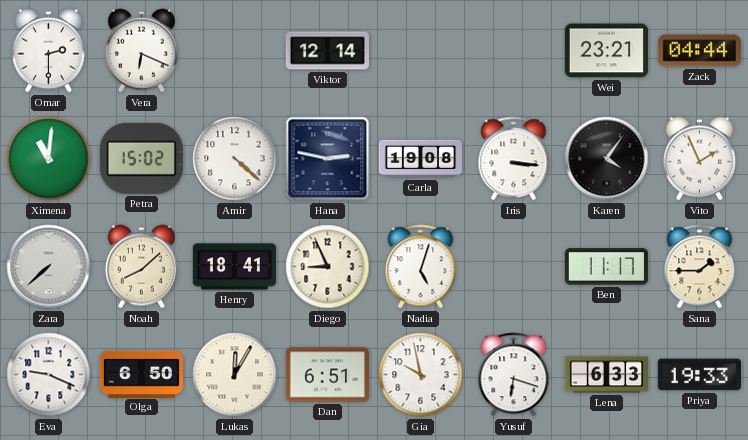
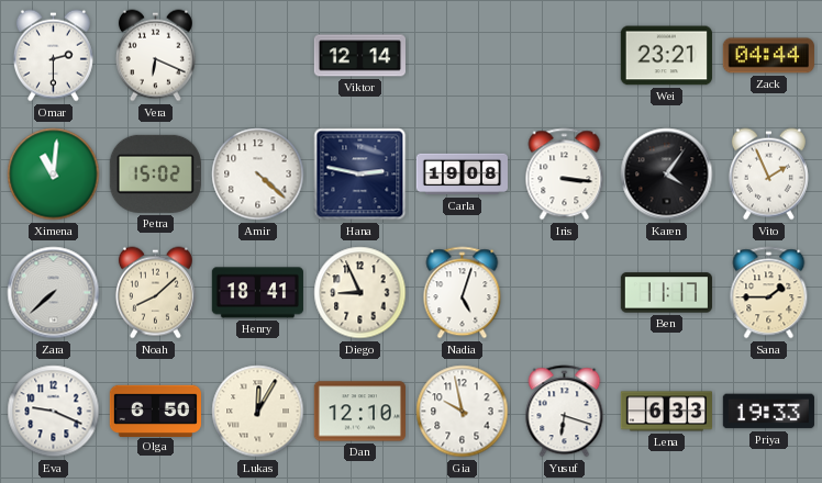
Dan: 6:51 -> 12:10
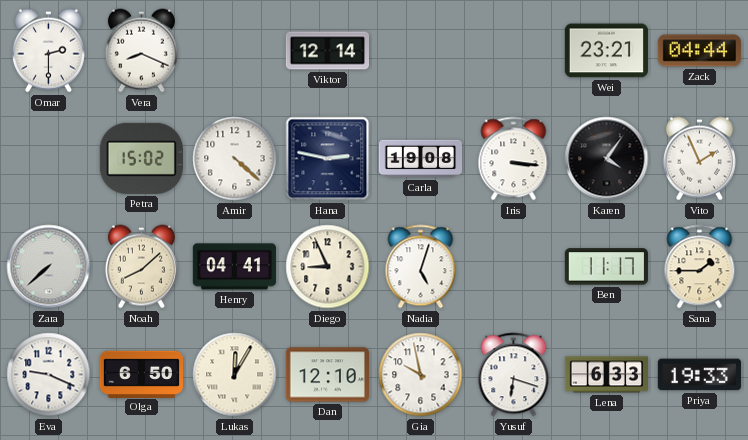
Vera: 6:19 -> 8:19
Ximena: 11:01 -> none
Henry: 18:41 -> 04:41
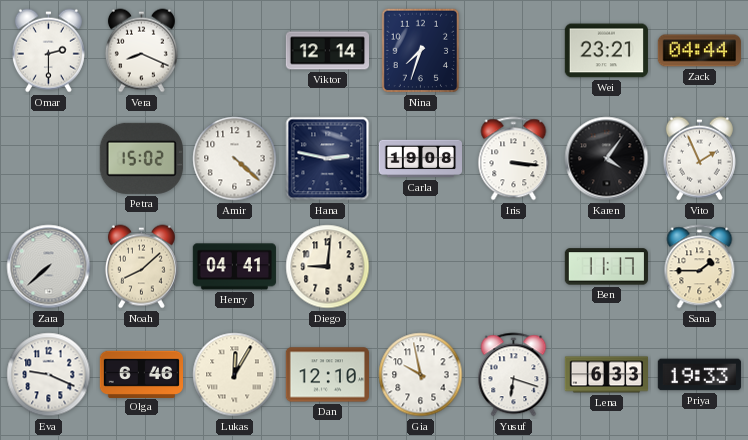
Nina: none -> 7:33
Diego: 8:56 -> 9:01
Nadia: 5:03 -> none
Olga: 6:50 -> 6:46
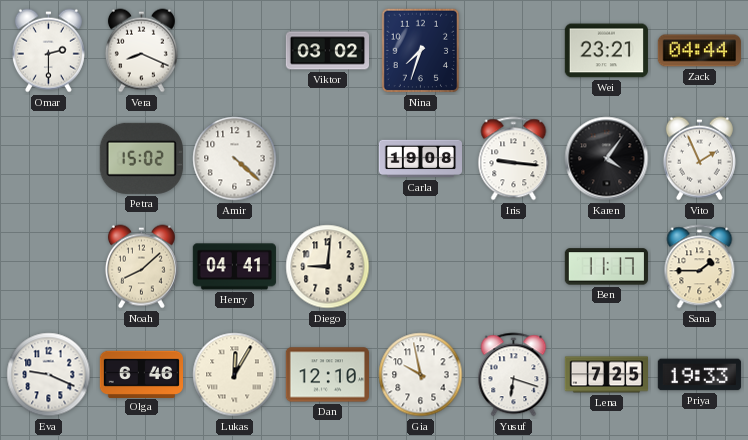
Viktor: 12:14 -> 03:02
Hana: 2:47 -> none
Iris: 3:16 -> 9:16
Zara: 7:38 -> none
Lena: 6:33 -> 7:25
